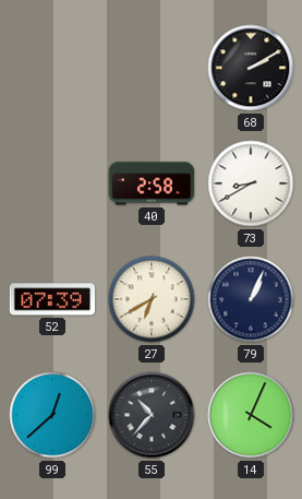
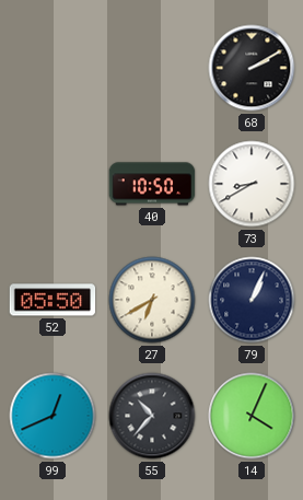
40: 2:58 -> 10:50
52: 07:39 -> 05:50
99: 12:38 -> 12:41
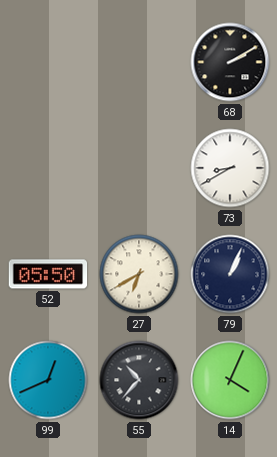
40: 10:50 -> none
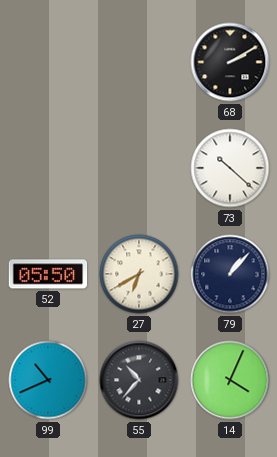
73: 8:40 -> 10:22
79: 1:04 -> 1:07
99: 12:41 -> 10:41
